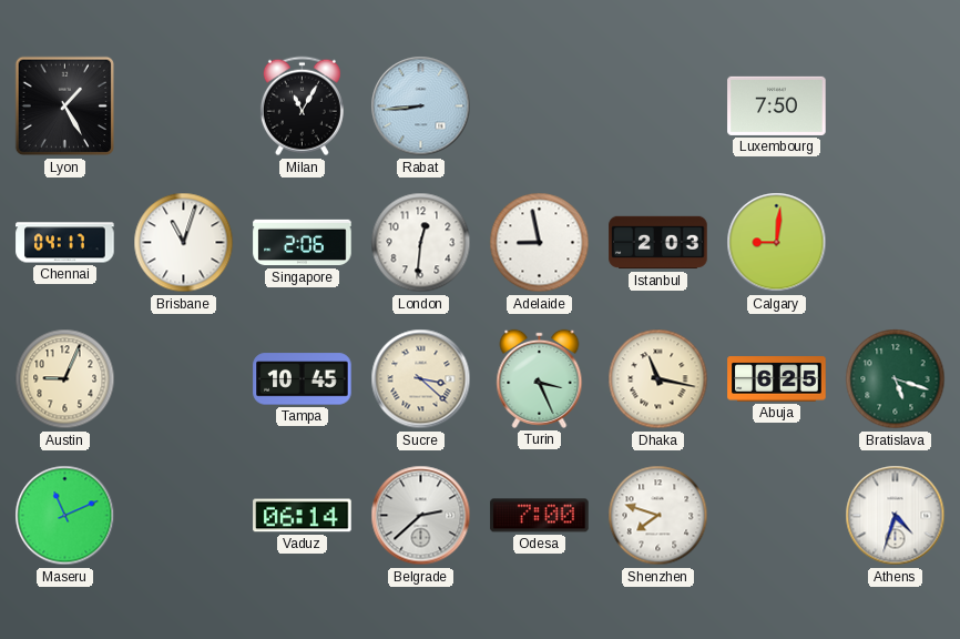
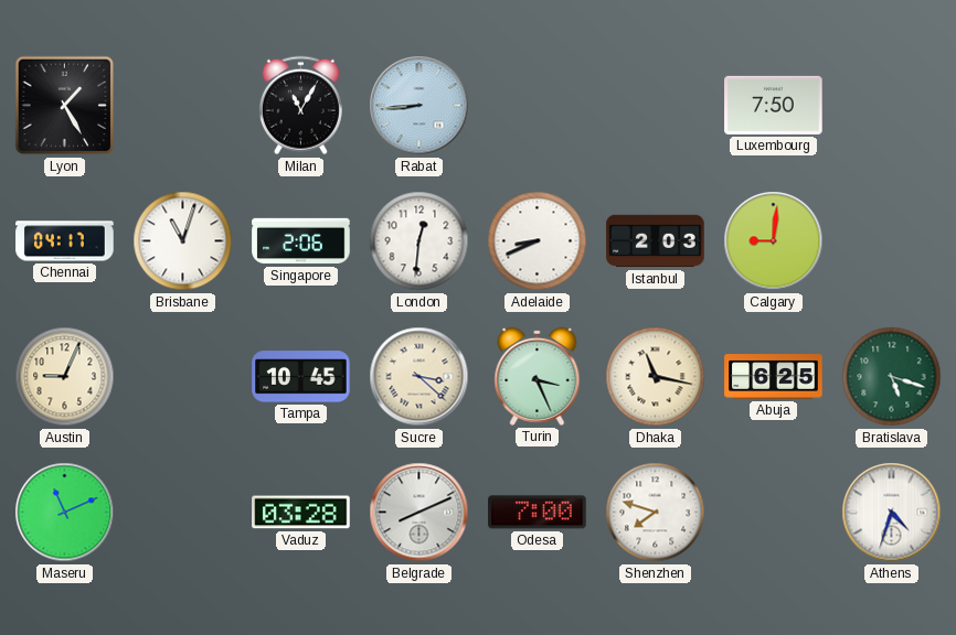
Adelaide: 8:58 -> 8:41
Vaduz: 06:14 -> 03:28
Belgrade: 2:38 -> 8:11
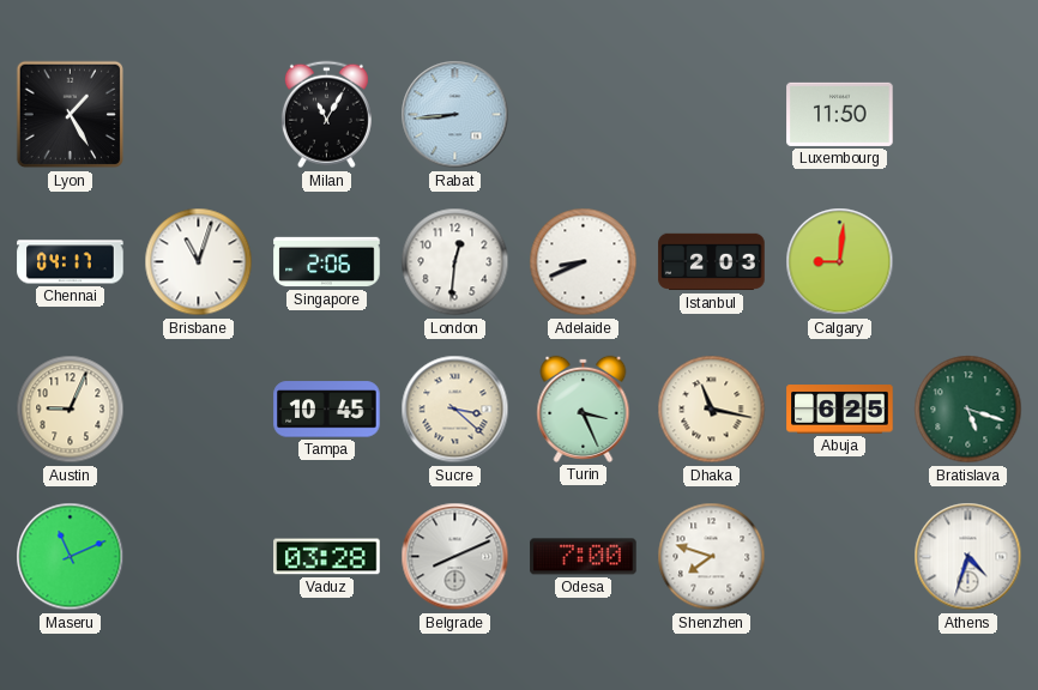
Luxembourg: 7:50 -> 11:50
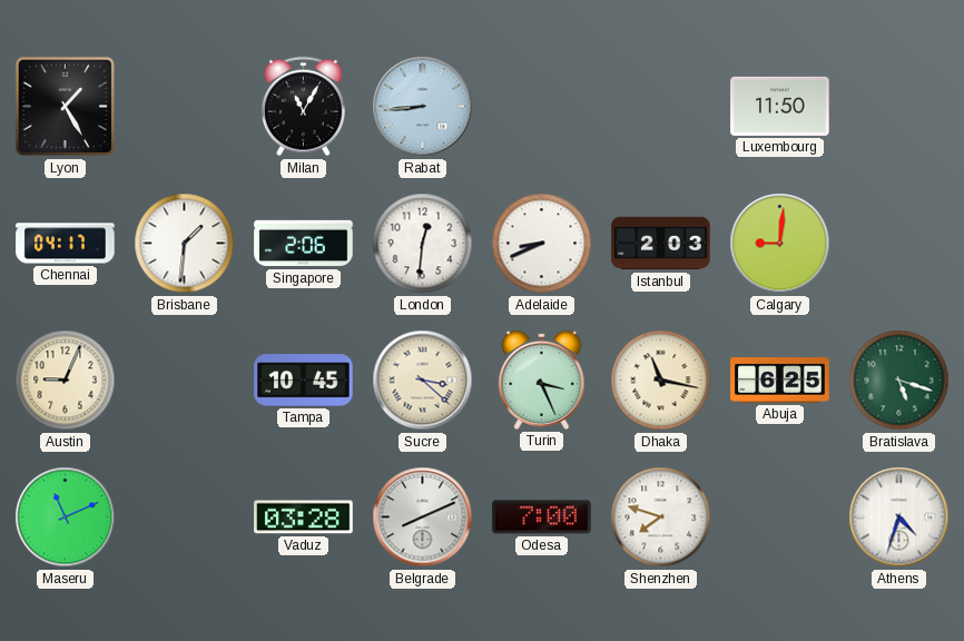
Brisbane: 11:03 -> 1:31
